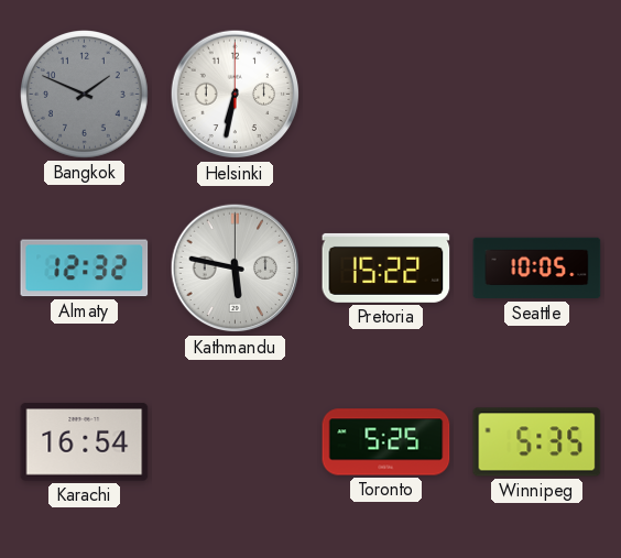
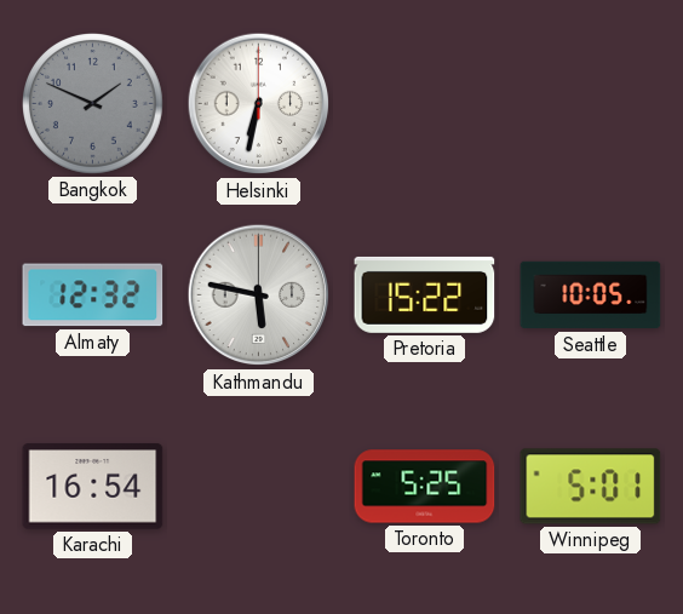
Winnipeg: 5:35 -> 5:01
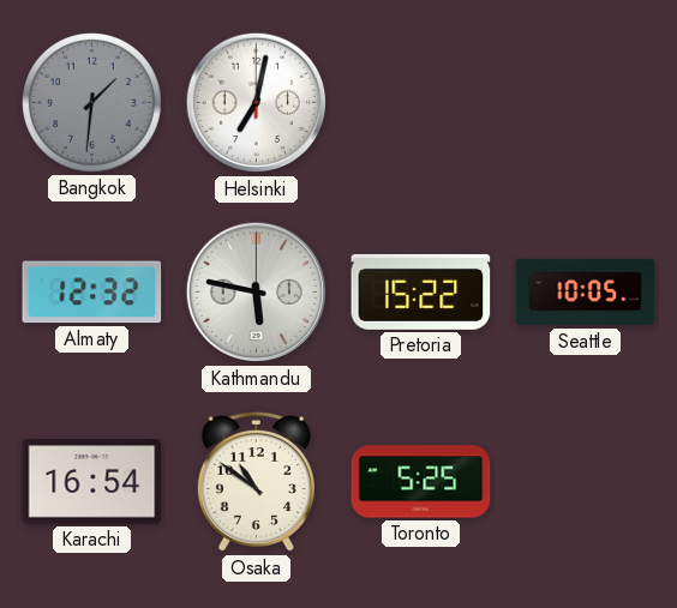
Bangkok: 1:49 -> 1:31
Helsinki: 6:32 -> 7:02
Osaka: none -> 10:51
Winnipeg: 5:01 -> none
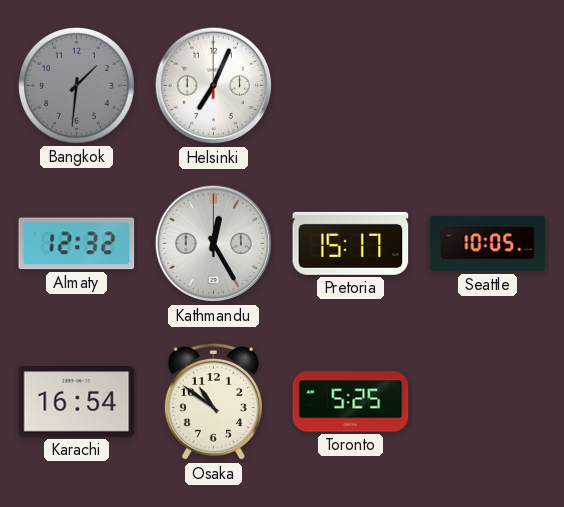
Helsinki: 7:02 -> 7:04
Kathmandu: 5:47 -> 12:25
Pretoria: 15:22 -> 15:17
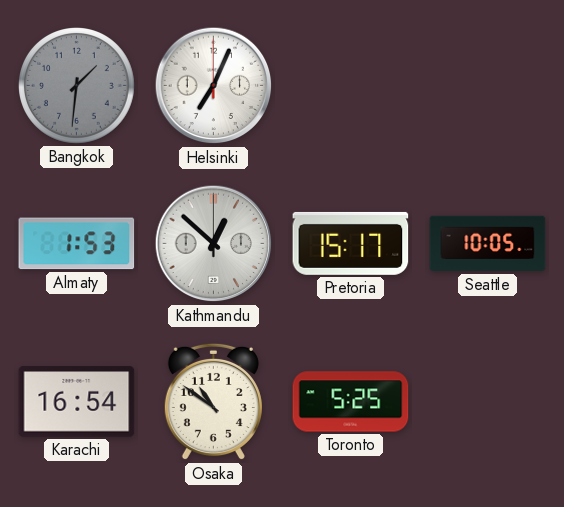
Almaty: 12:32 -> 1:53
Kathmandu: 12:25 -> 12:52
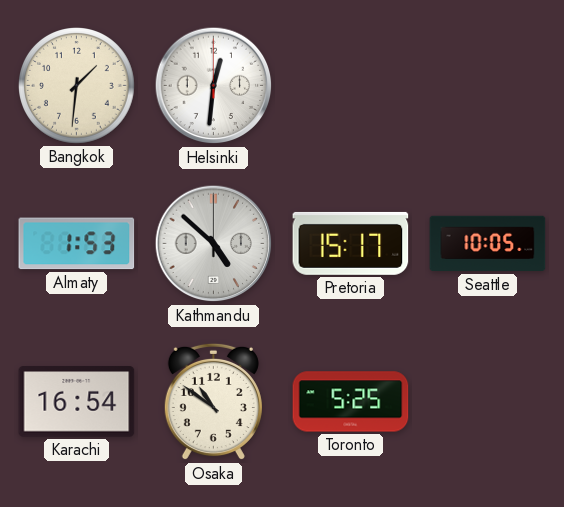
Bangkok dial: grey -> cream
Helsinki: 7:04 -> 12:31
Kathmandu: 12:52 -> 4:52
